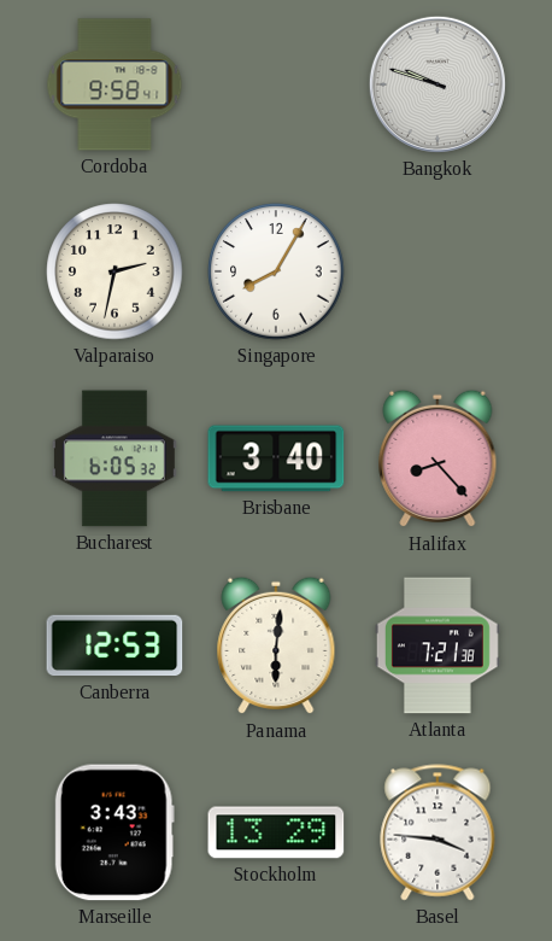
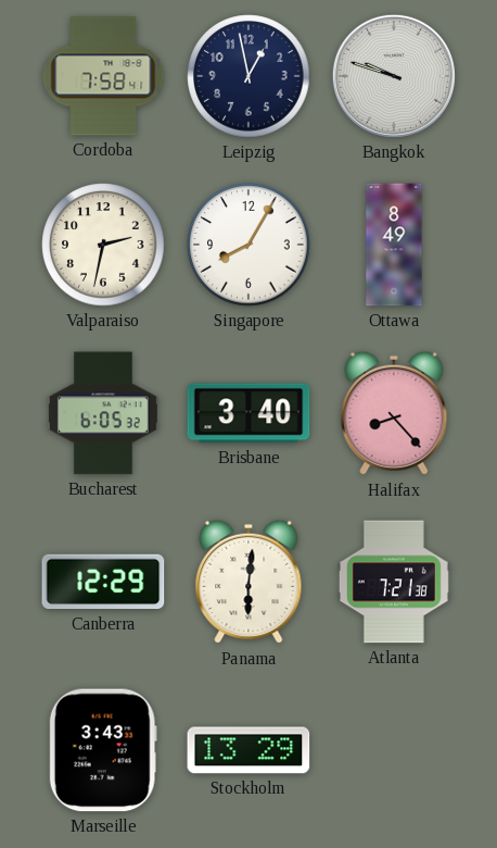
Cordoba: 9:58 -> 7:58
Leipzig: none -> 12:58
Ottawa: none -> 8:49
Canberra: 12:53 -> 12:29
Basel: 3:46 -> none
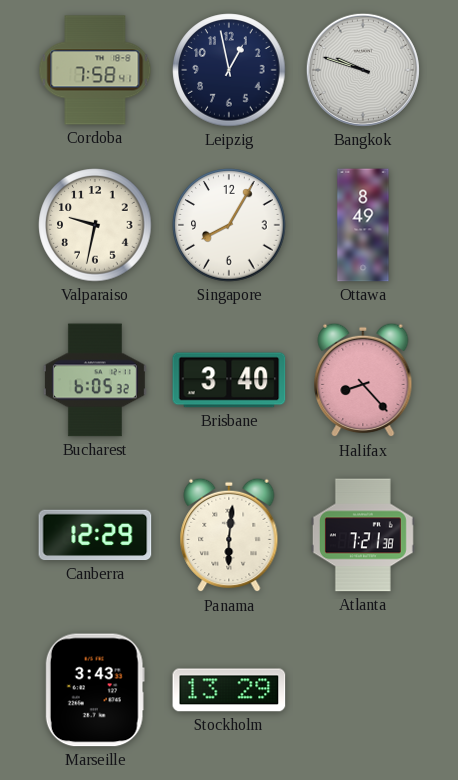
Valparaiso: 2:32 -> 9:32
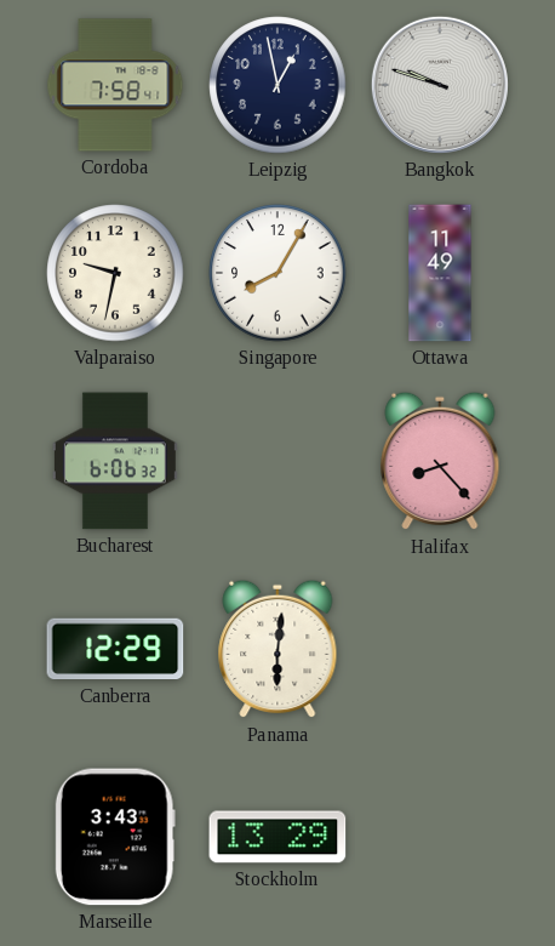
Ottawa: 8:49 -> 11:49
Bucharest: 6:05 -> 6:06
Brisbane: 3:40 -> none
Atlanta: 7:21 -> none
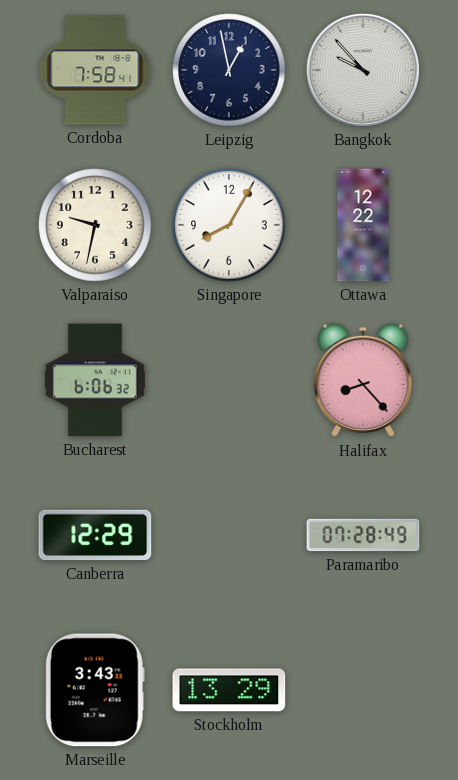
Bangkok: 9:48 -> 9:53
Ottawa: 11:49 -> 12:22
Panama: 6:01 -> none
Paramaribo: none -> 07:28
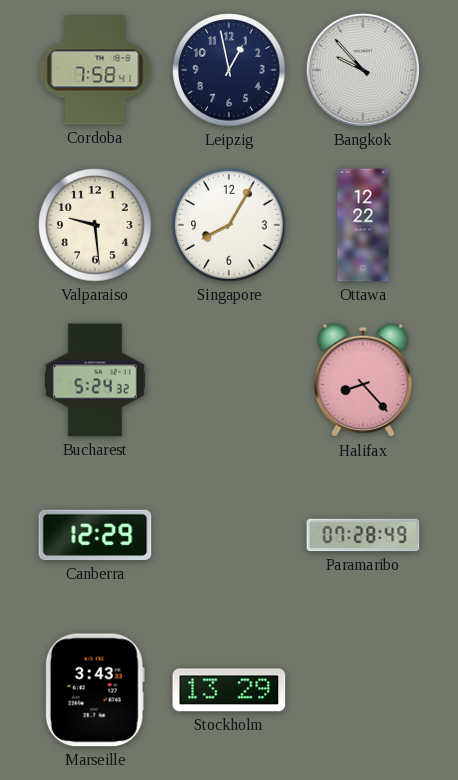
Valparaiso: 9:32 -> 9:29
Bucharest: 6:06 -> 5:24
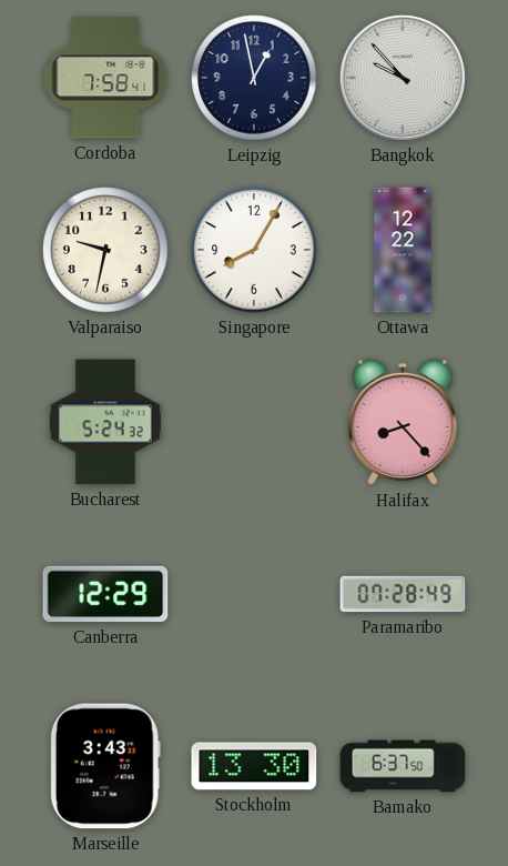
Valparaiso: 9:29 -> 9:32
Stockholm: 13:29 -> 13:30
Bamako: none -> 6:37
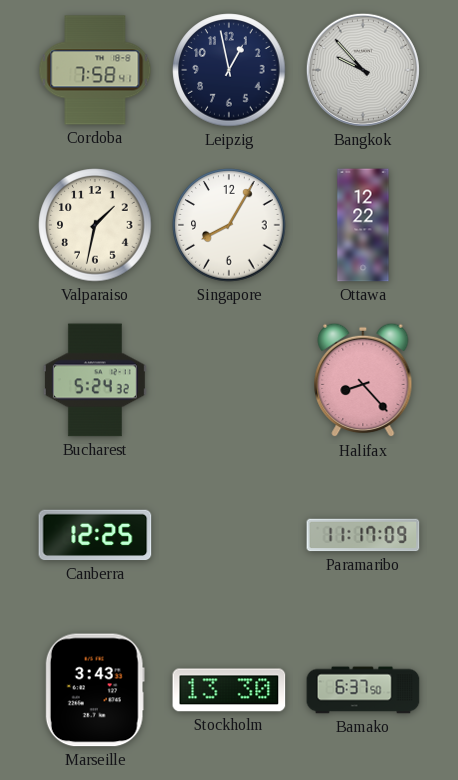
Valparaiso: 9:32 -> 1:32
Canberra: 12:29 -> 12:25
Paramaribo: 07:28 -> 11:17
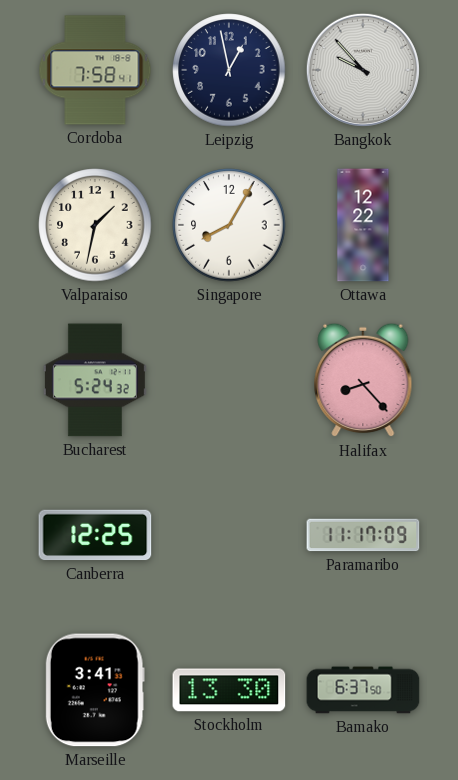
Marseille: 3:43 -> 3:41
